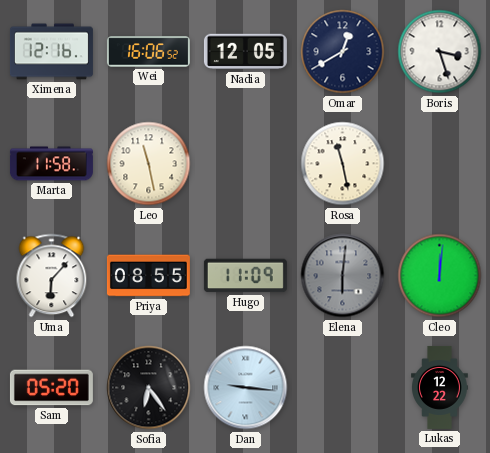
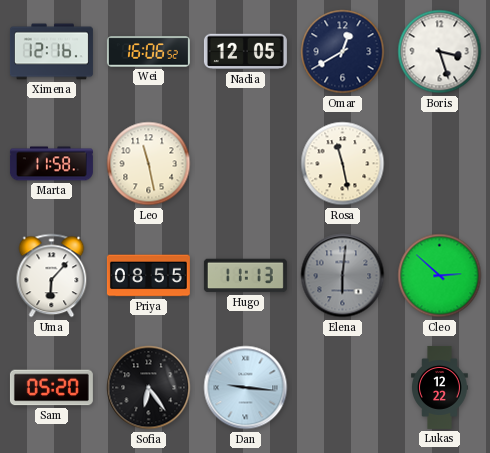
Hugo: 11:09 -> 11:13
Cleo: 12:01 -> 2:52
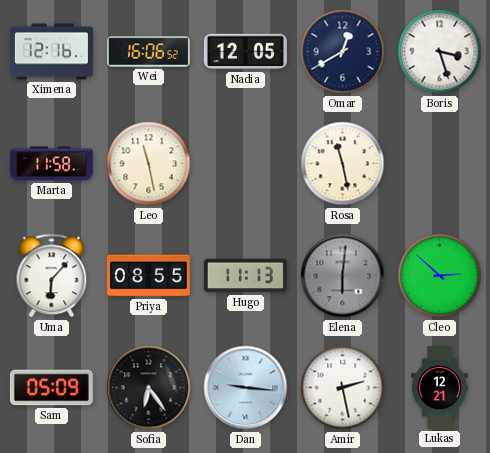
Sam: 05:20 -> 05:09
Amir: none -> 2:28
Lukas: 12:22 -> 12:21
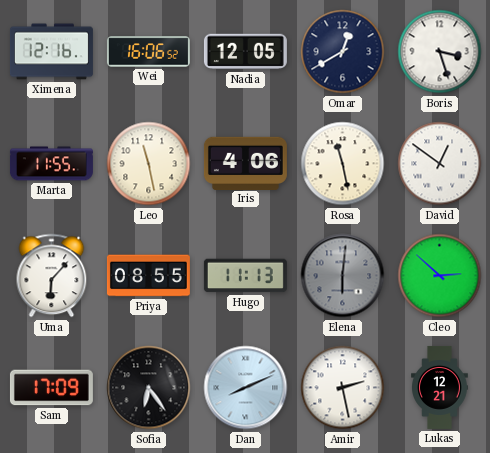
Marta: 11:58 -> 11:55
Iris: none -> 4:06
David: none -> 12:51
Sam: 05:09 -> 17:09
Dan: 9:16 -> 8:11
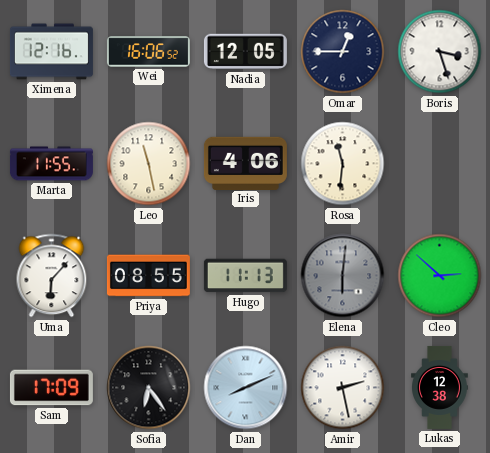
Omar: 12:40 -> 12:45
Rosa: 11:28 -> 11:31
David: 12:51 -> none
Lukas: 12:21 -> 12:38
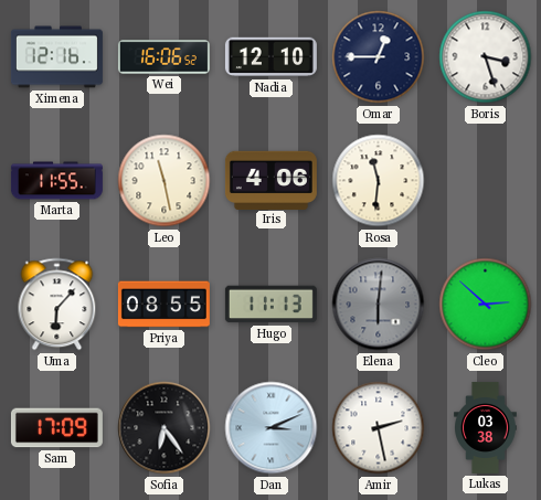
Nadia: 12:05 -> 12:10
Dan: 8:11 -> 3:11
Lukas: 12:38 -> 03:38
